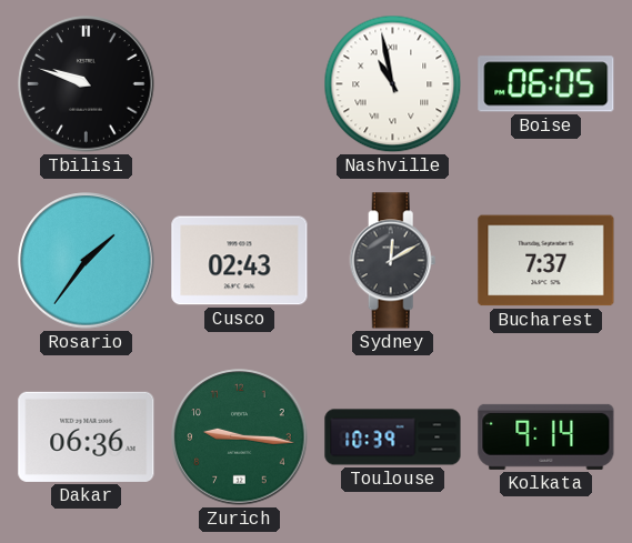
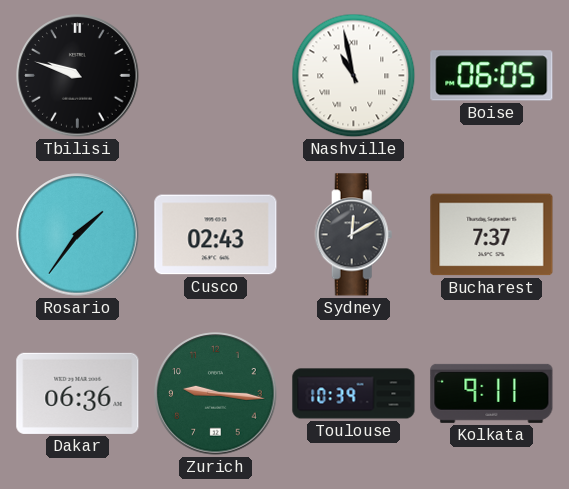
Kolkata: 9:14 -> 9:11
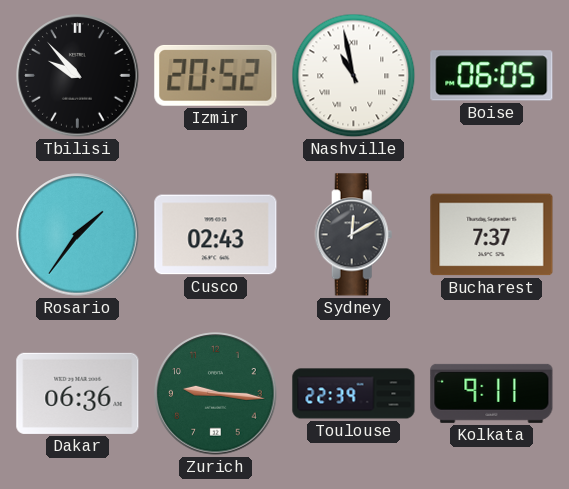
Tbilisi: 9:48 -> 9:53
Izmir: none -> 20:52
Toulouse: 10:39 -> 22:39
